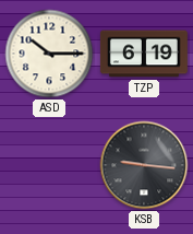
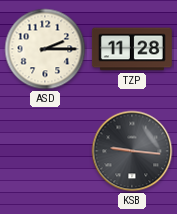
ASD: 10:15 -> 2:15
TZP: 6:19 -> 11:28
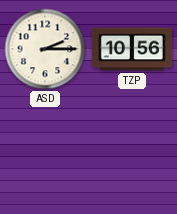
TZP: 11:28 -> 10:56
KSB: 9:16 -> none
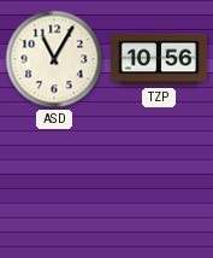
ASD: 2:15 -> 11:05
